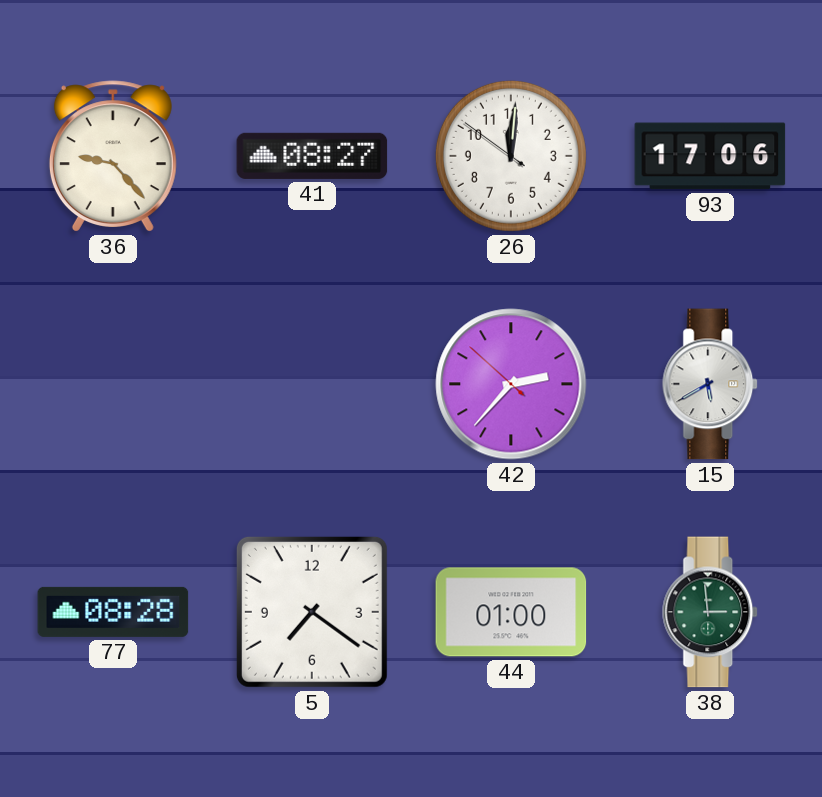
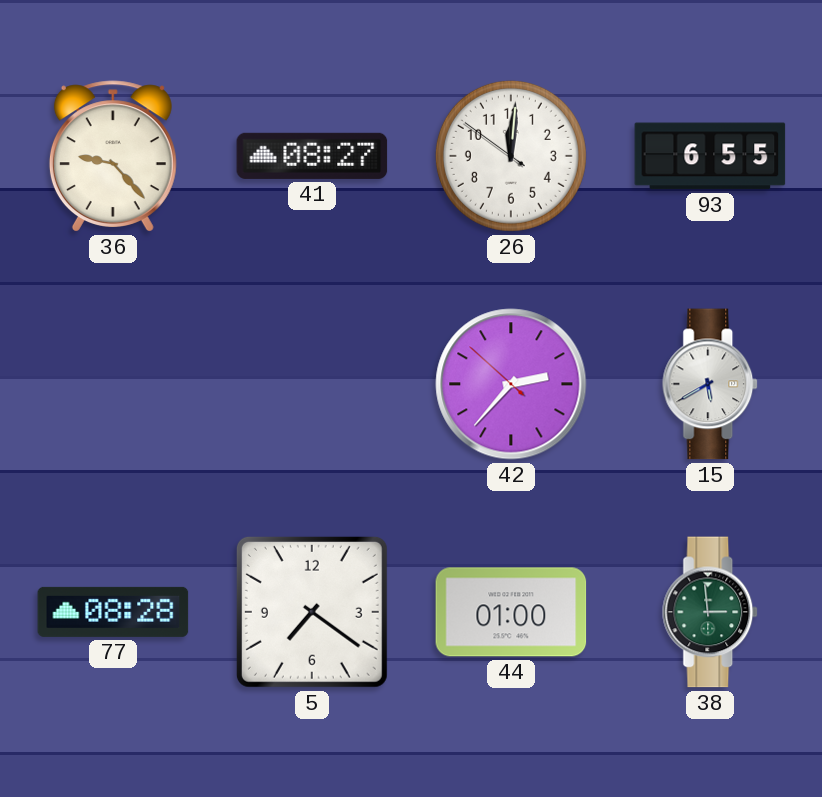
93: 17:06 -> 6:55
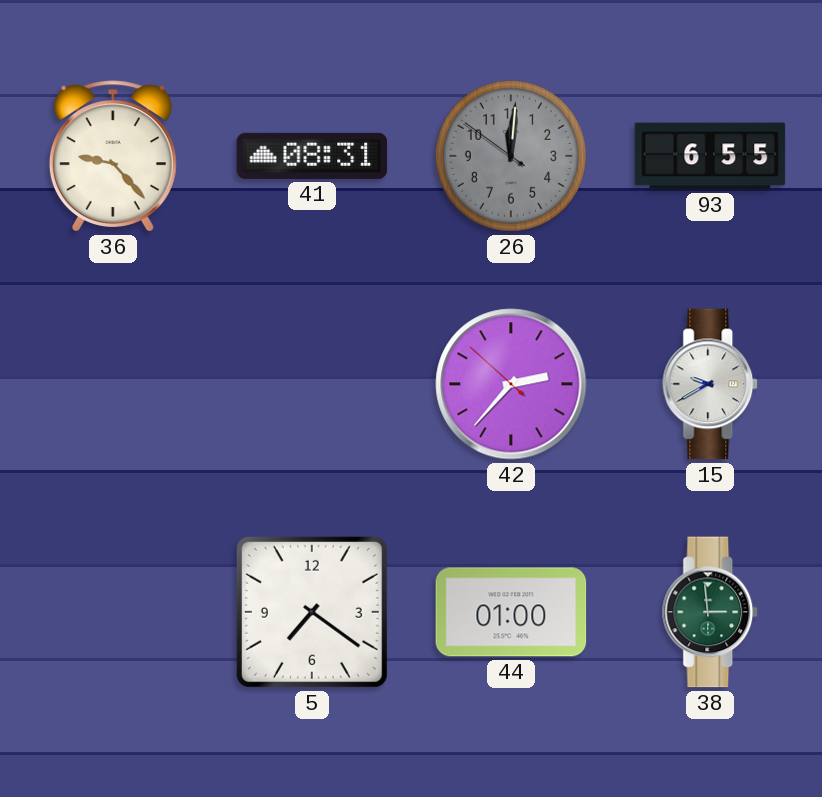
41: 08:27 -> 08:31
26 dial: white -> grey
15: 5:40 -> 9:40
77: 08:28 -> none
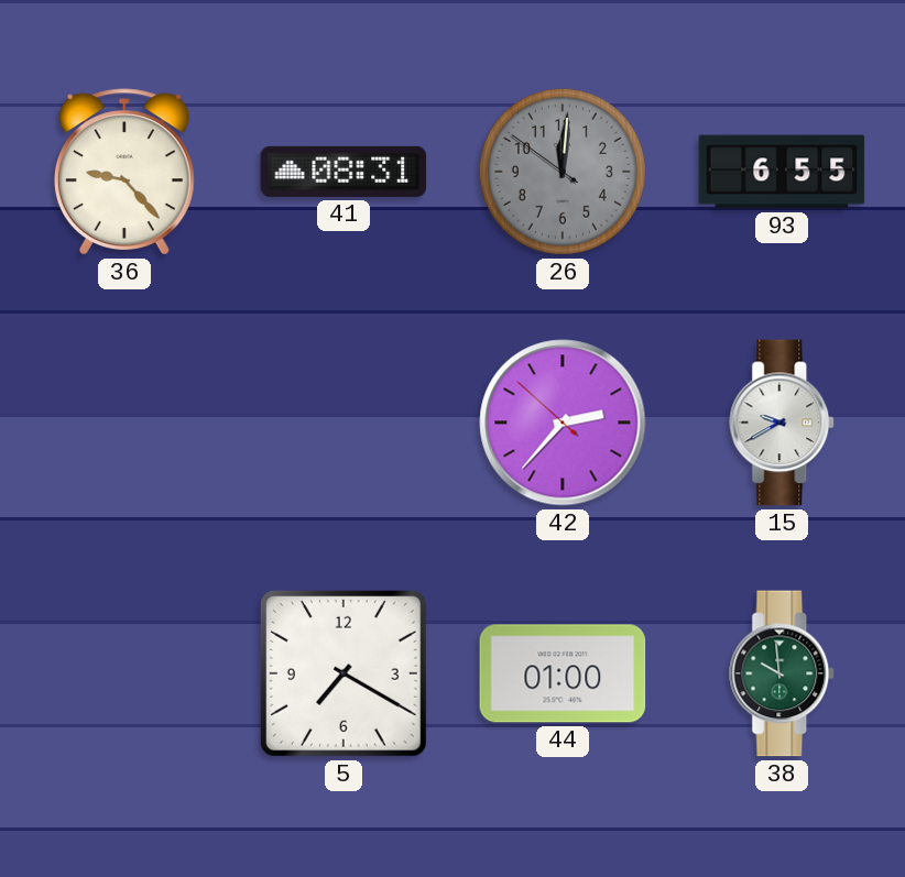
5: 7:21 -> 7:20
38: 2:59 -> 9:59
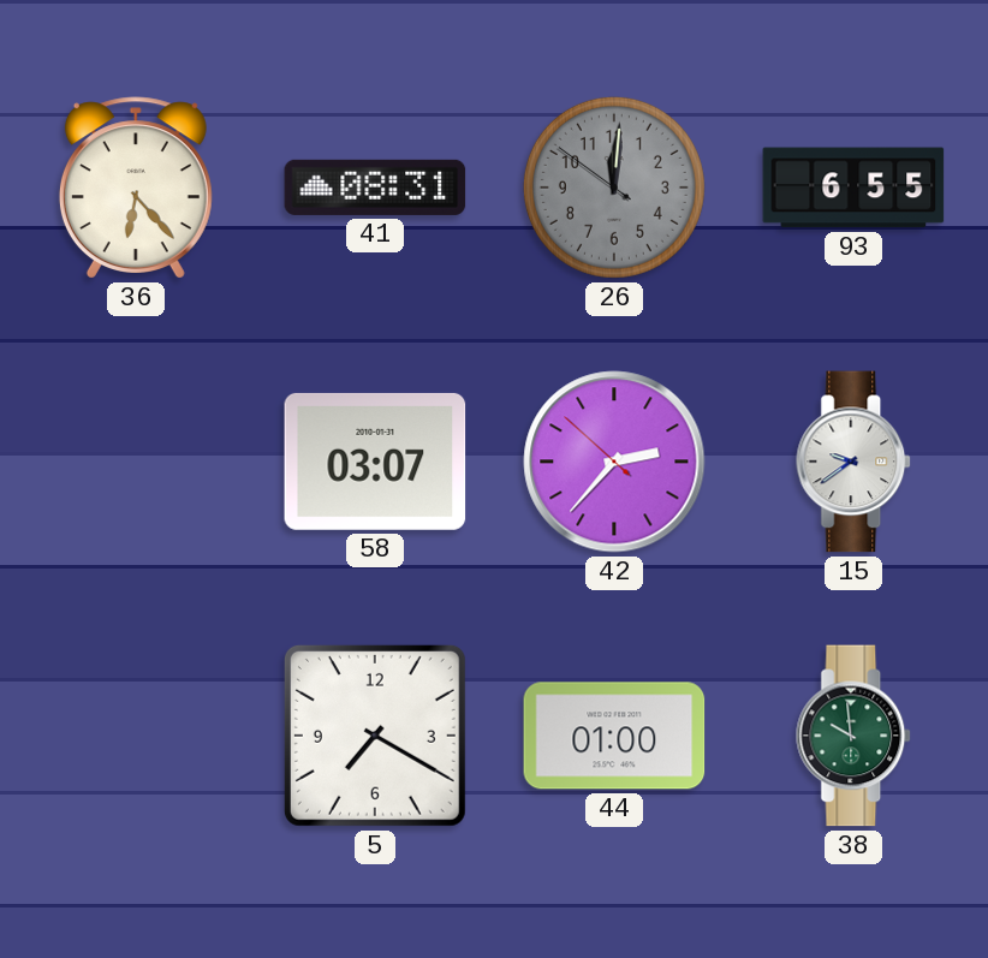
36: 9:23 -> 6:23
58: none -> 03:07
15: 9:40 -> 9:39
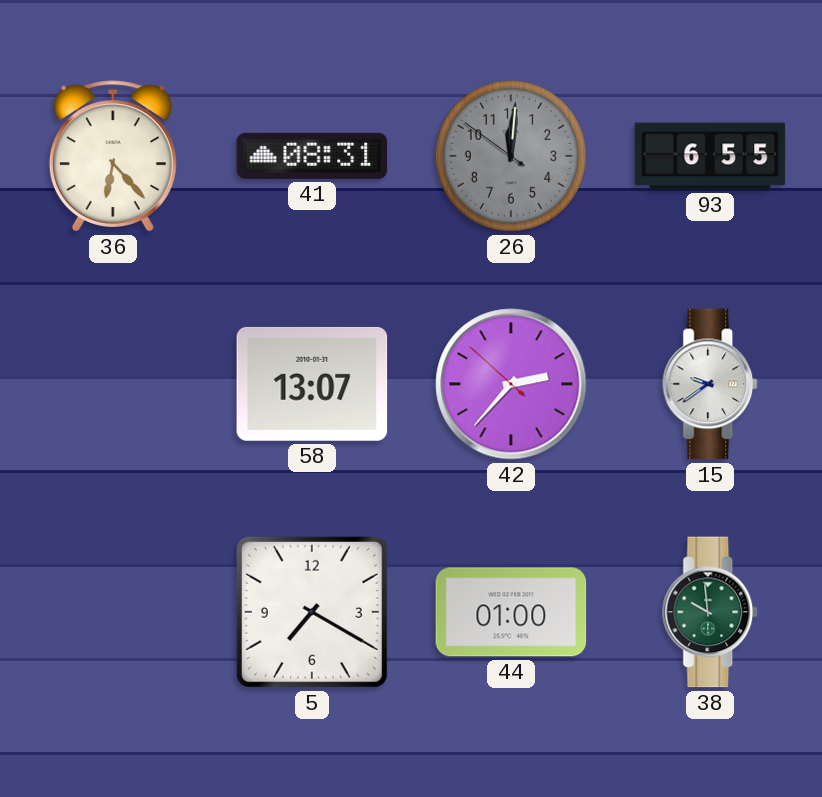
58: 03:07 -> 13:07
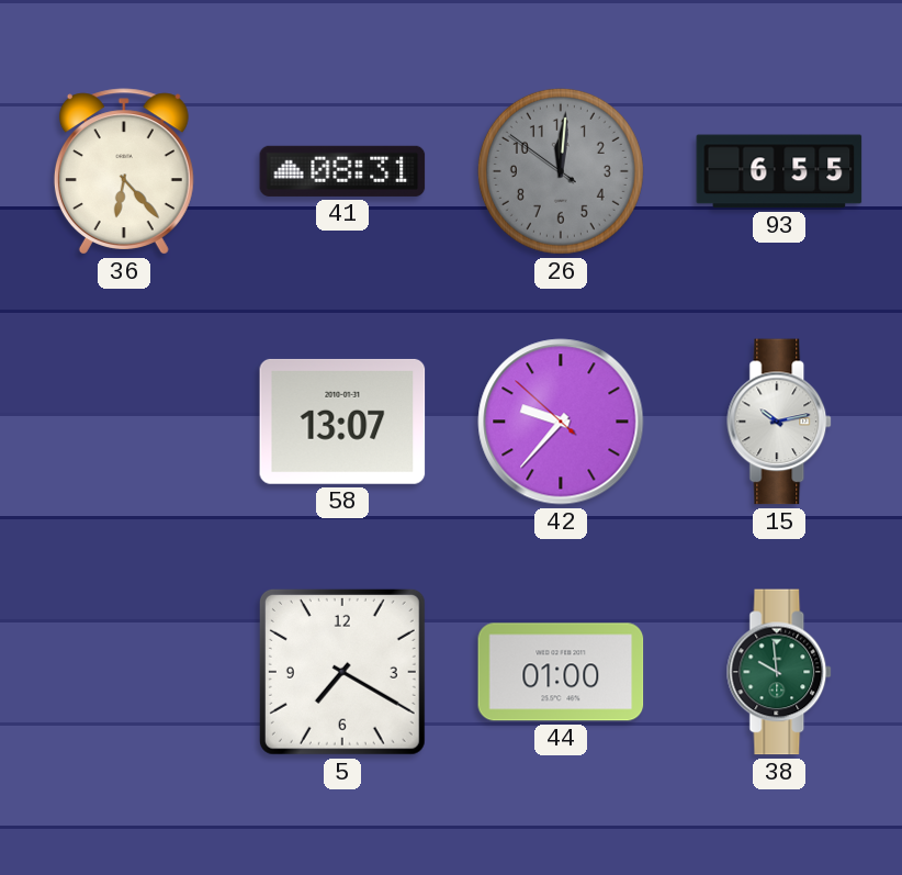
42: 2:36 -> 9:36
15: 9:39 -> 10:13
